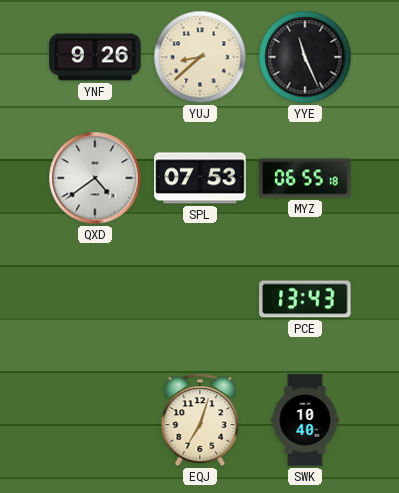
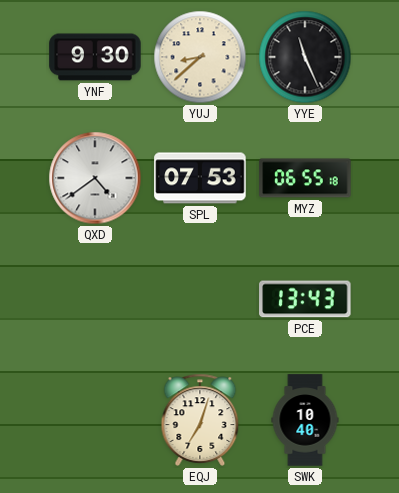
YNF: 9:26 -> 9:30
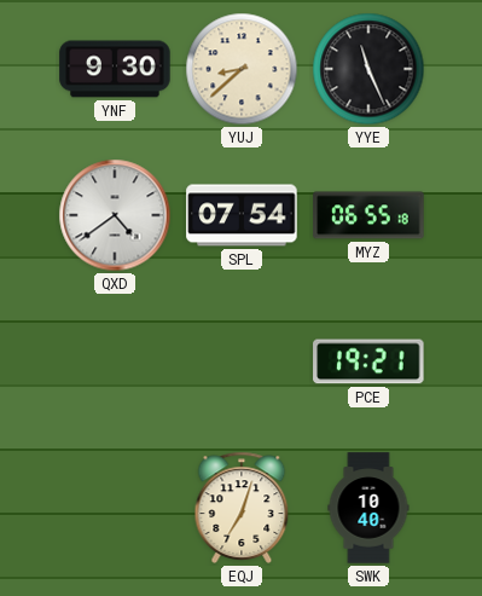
SPL: 07:53 -> 07:54
PCE: 13:43 -> 19:21
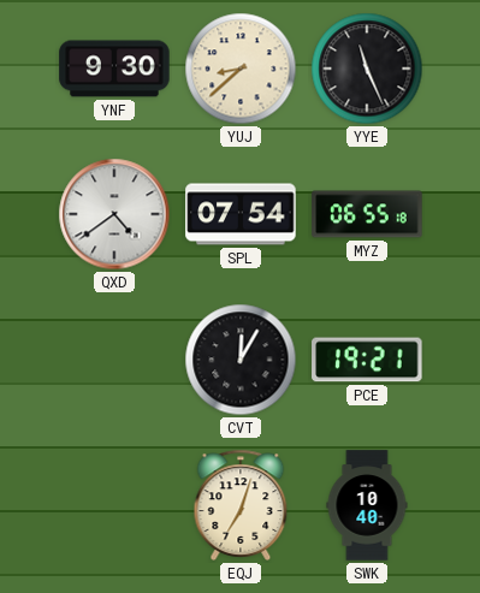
CVT: none -> 12:05
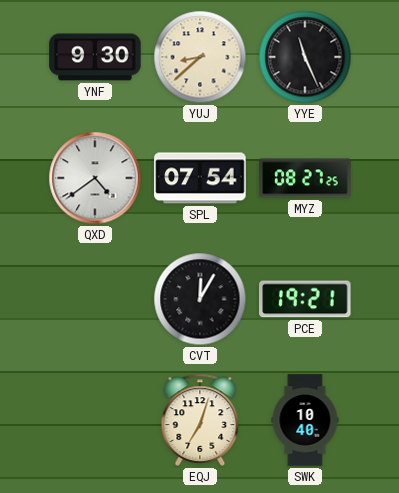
MYZ: 06:55 -> 08:27
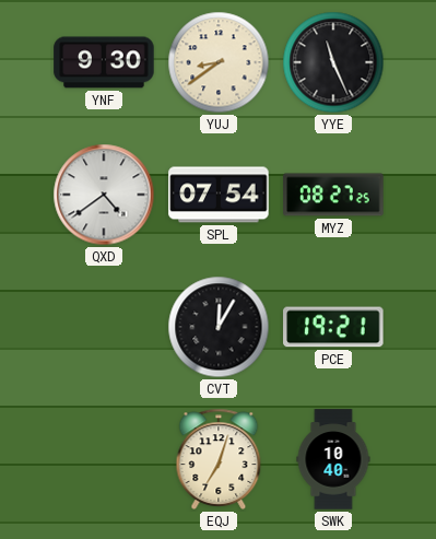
YUJ: 8:38 -> 8:39
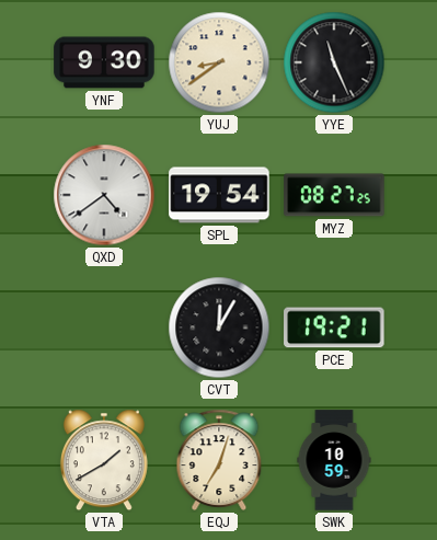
SPL: 07:54 -> 19:54
VTA: none -> 1:40
SWK: 10:40 -> 10:59
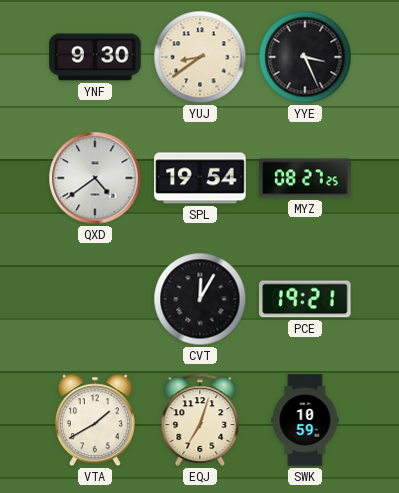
YYE: 11:26 -> 3:26
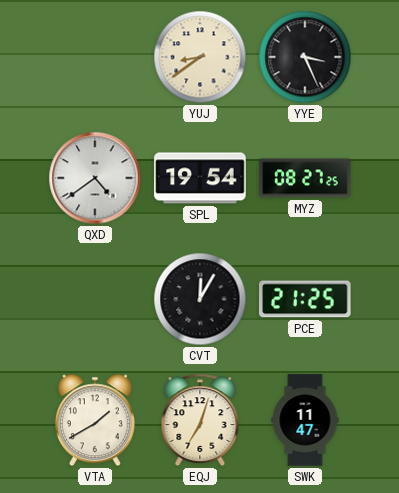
YNF: 9:30 -> none
PCE: 19:21 -> 21:25
SWK: 10:59 -> 11:47
